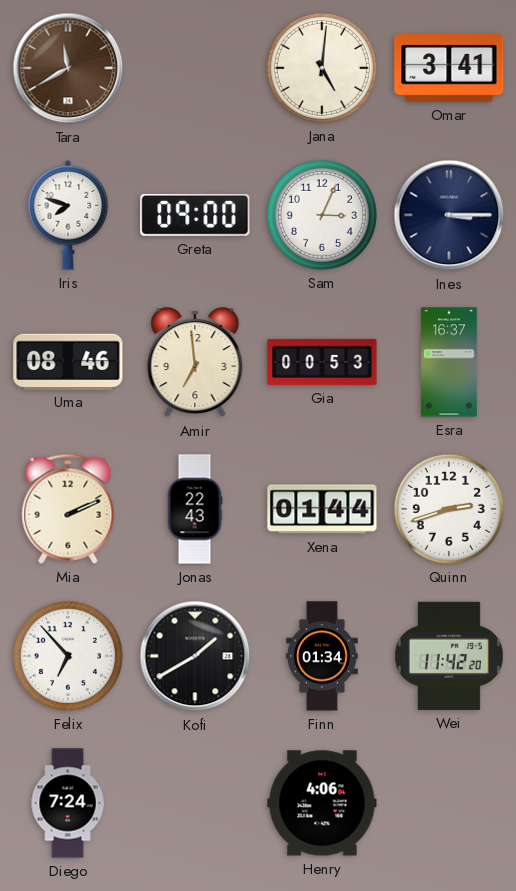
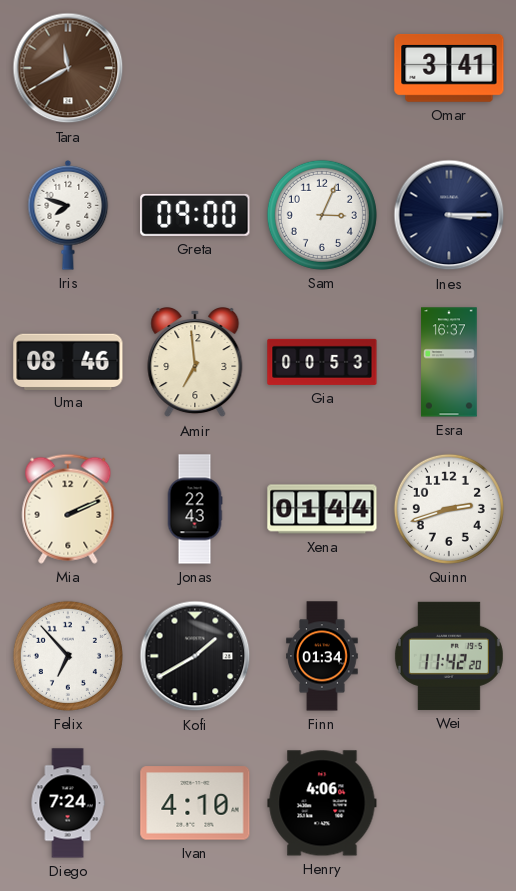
Jana: 5:01 -> none
Ivan: none -> 4:10
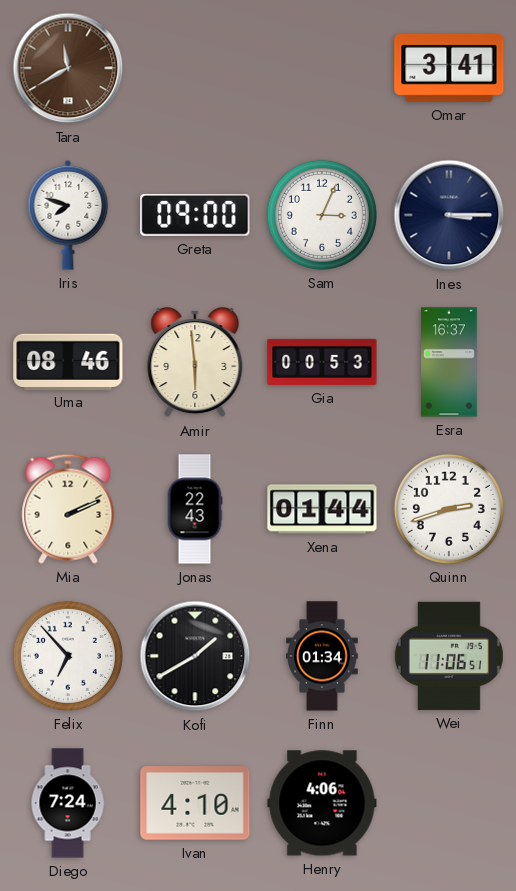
Amir: 6:59 -> 5:59
Wei: 11:42 -> 11:06
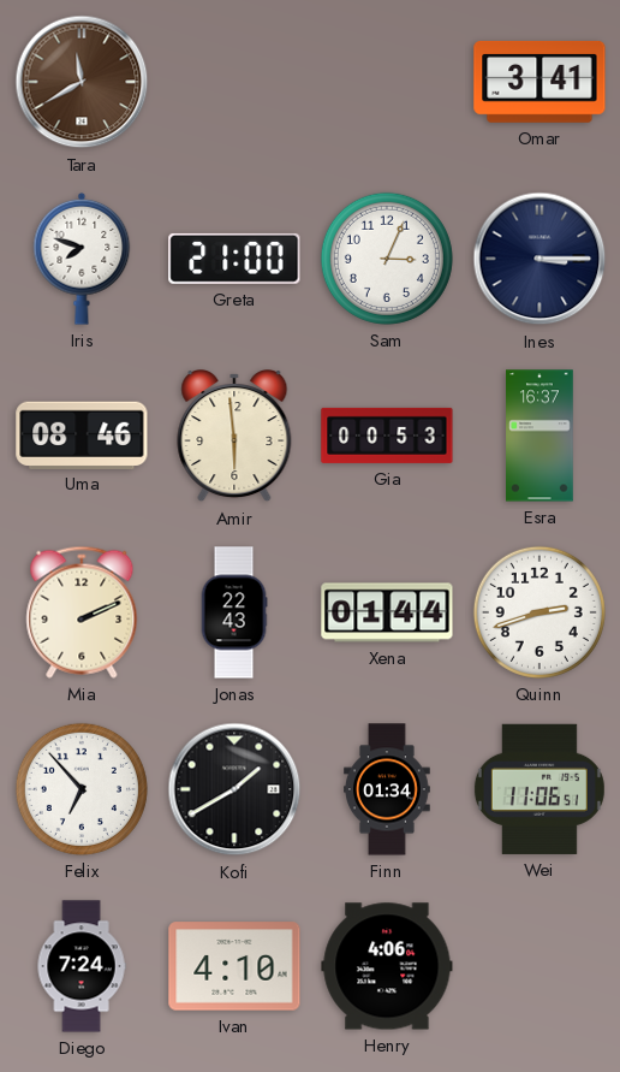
Greta: 09:00 -> 21:00
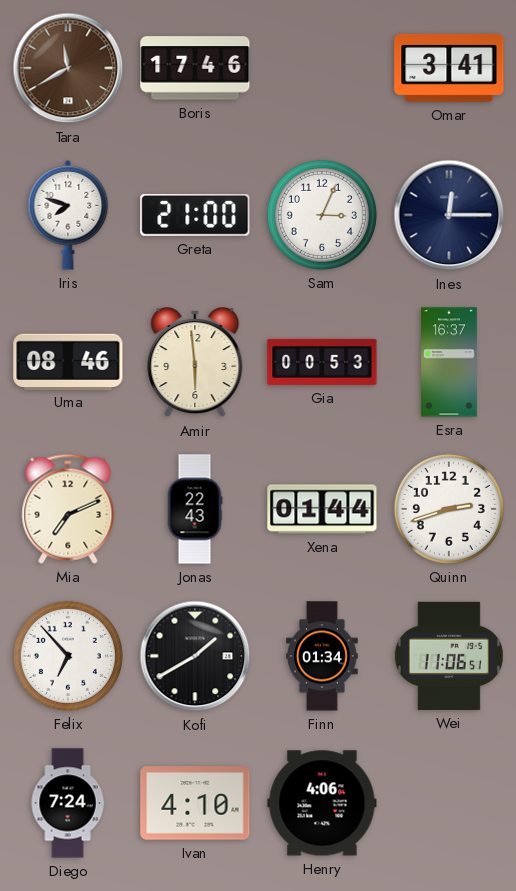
Boris: none -> 17:46
Ines: 3:15 -> 12:15
Mia: 2:11 -> 7:11
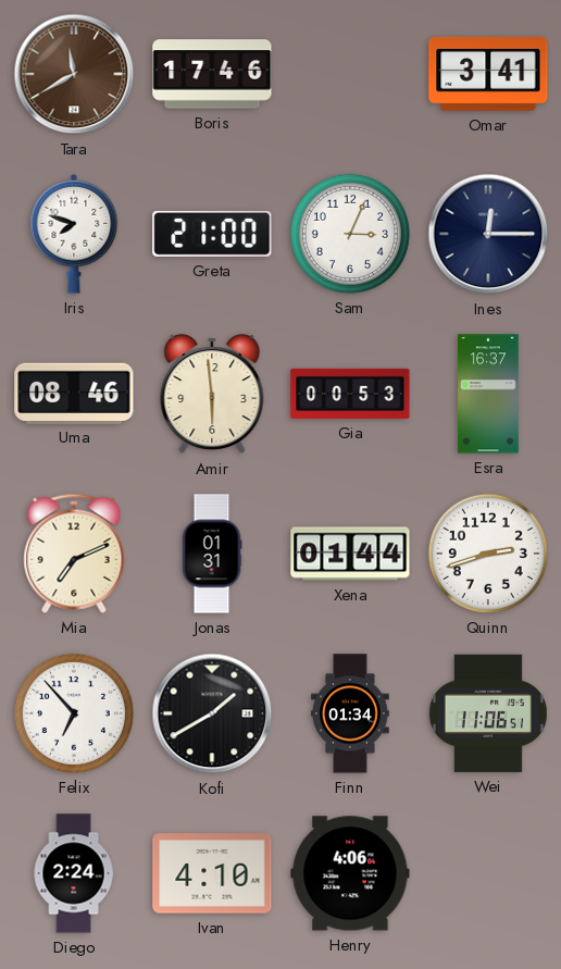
Jonas: 22:43 -> 01:31
Diego: 7:24 -> 2:24
